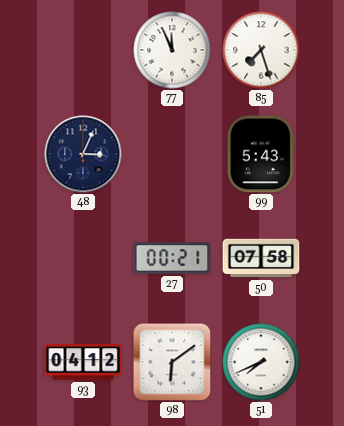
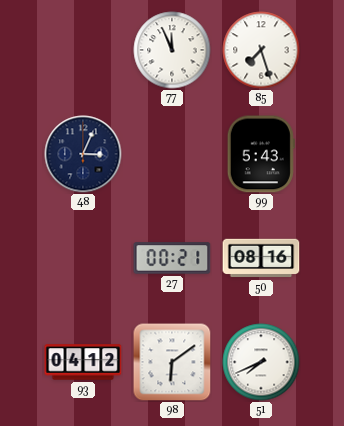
50: 07:58 -> 08:16
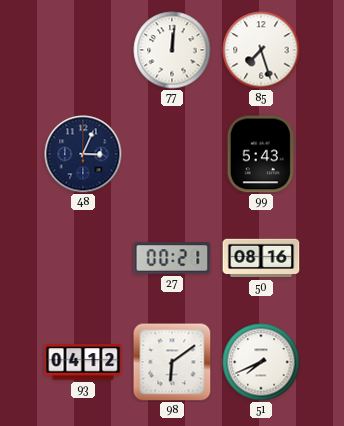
77: 11:56 -> 12:01
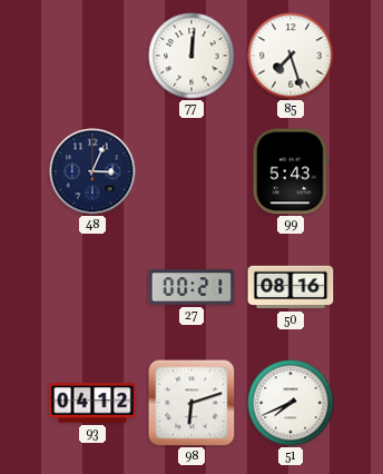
98: 6:09 -> 6:12
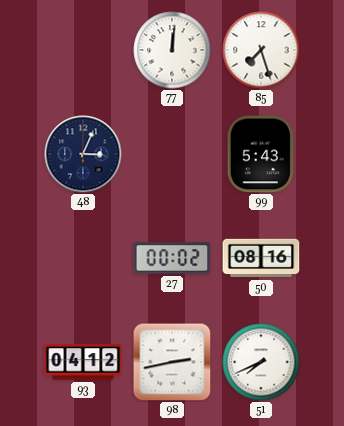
27: 00:21 -> 00:02
98: 6:12 -> 2:43
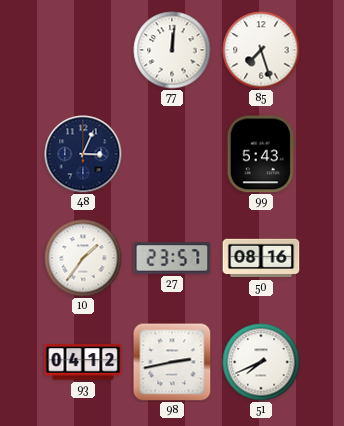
10: none -> 1:36
27: 00:02 -> 23:57
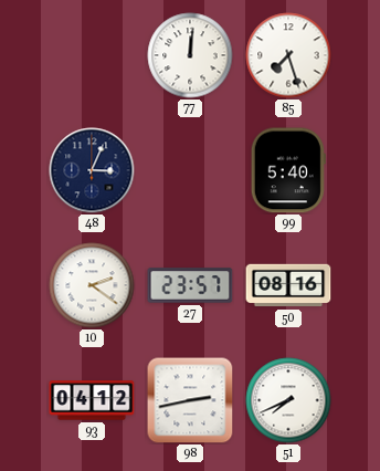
99: 5:43 -> 5:40
10: 1:36 -> 2:21
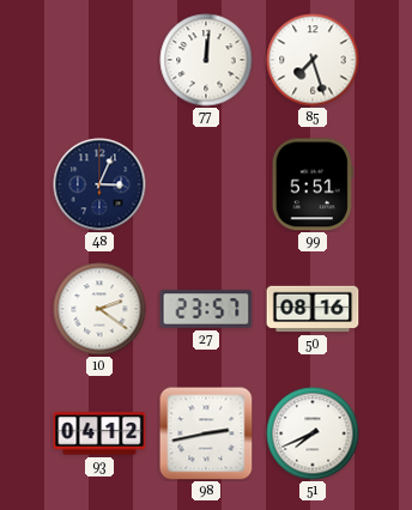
99: 5:40 -> 5:51
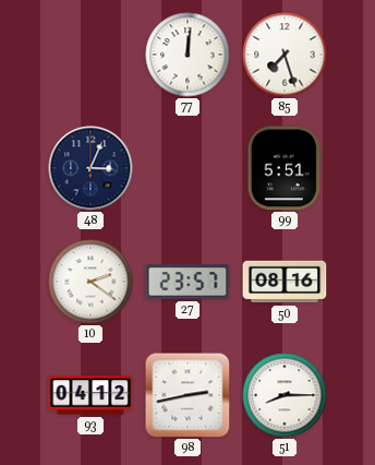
51: 7:41 -> 8:15
